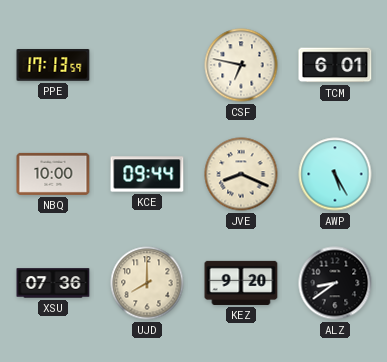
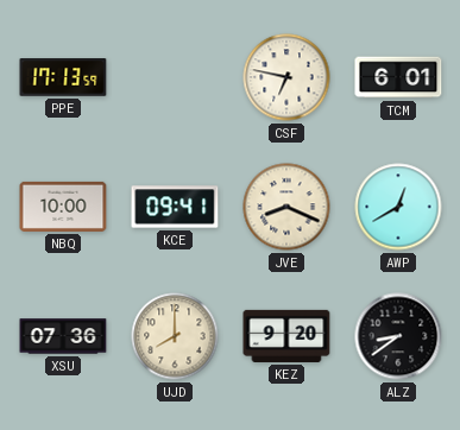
KCE: 09:44 -> 09:41
AWP: 5:25 -> 12:40
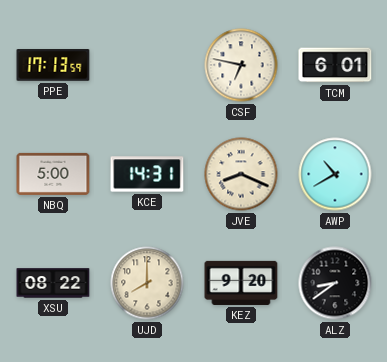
NBQ: 10:00 -> 5:00
KCE: 09:41 -> 14:31
AWP: 12:40 -> 10:40
XSU: 07:36 -> 08:22
